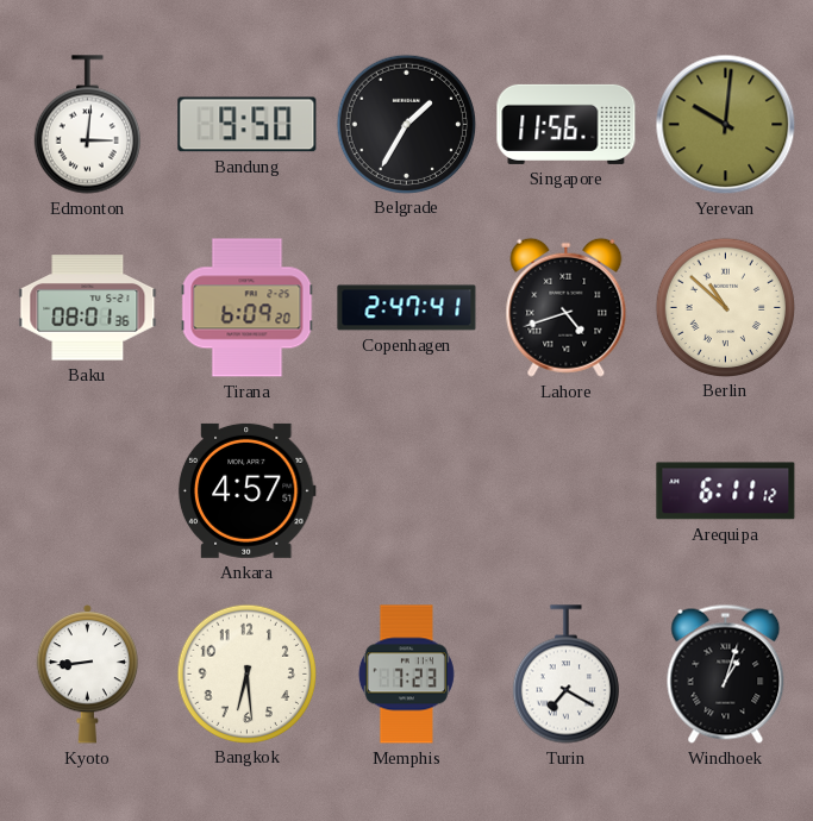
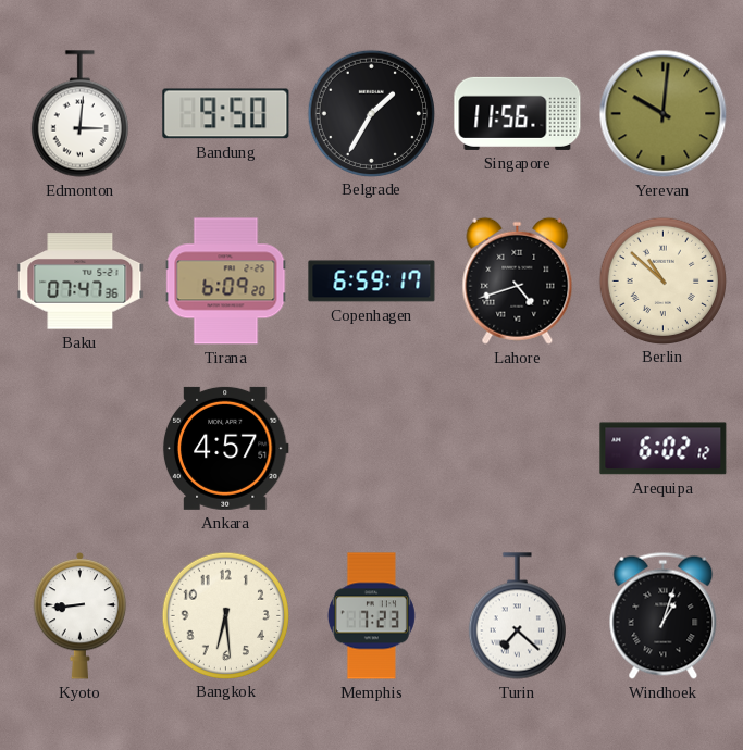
Baku: 08:01 -> 07:47
Copenhagen: 2:47 -> 6:59
Arequipa: 6:11 -> 6:02
Turin: 7:20 -> 7:22
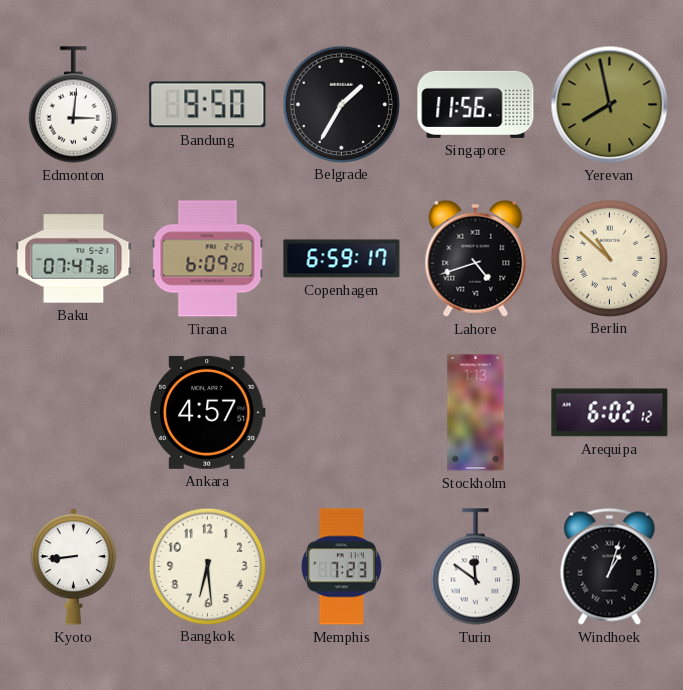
Yerevan: 10:01 -> 7:58
Stockholm: none -> 1:13
Turin: 7:22 -> 11:51
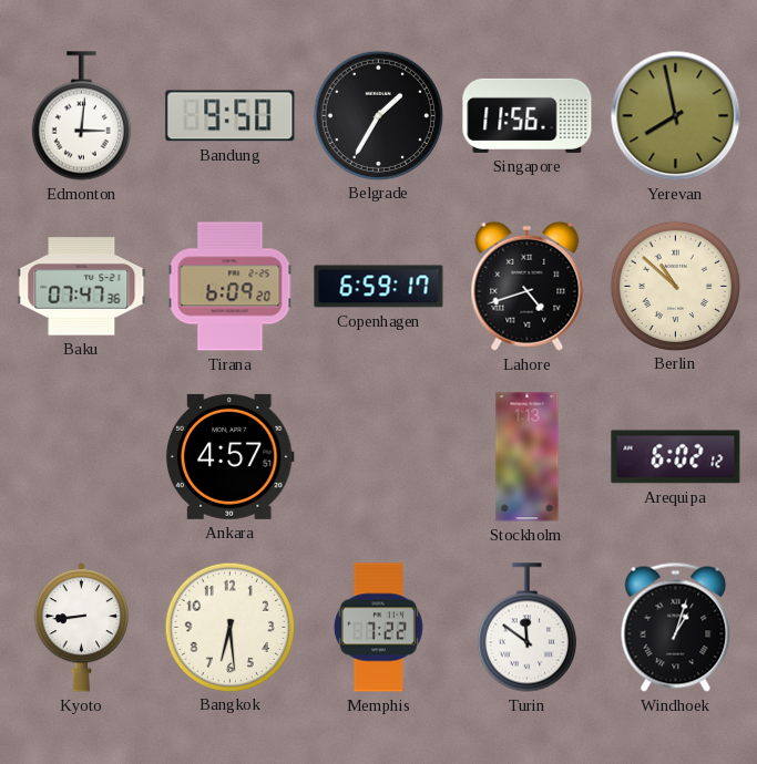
Memphis: 7:23 -> 7:22
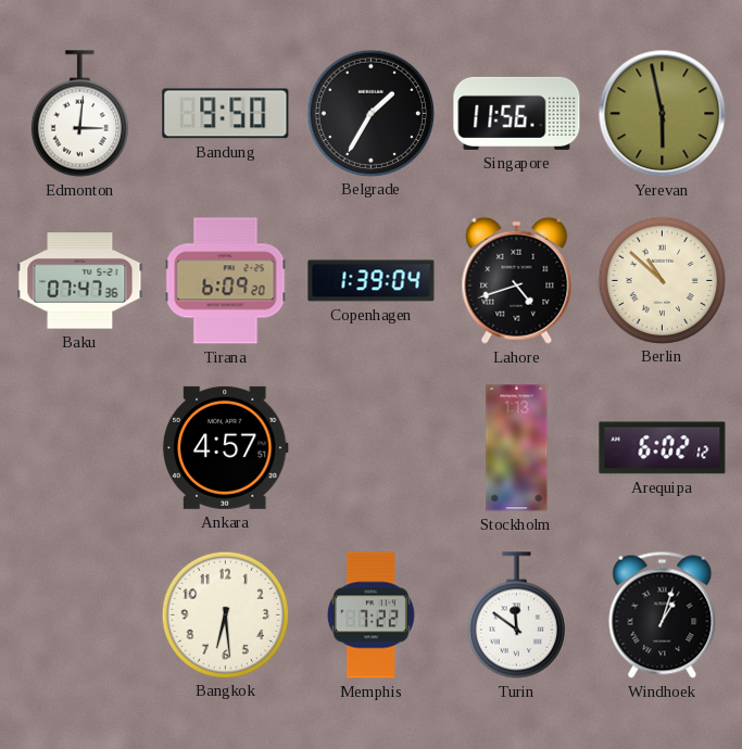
Yerevan: 7:58 -> 5:58
Copenhagen: 6:59 -> 1:39
Kyoto: 8:44 -> none
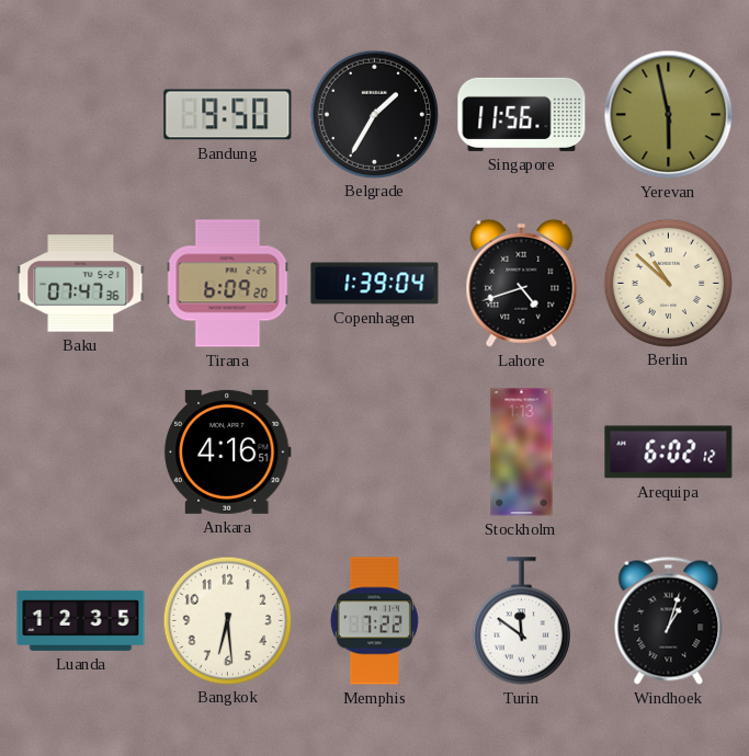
Edmonton: 3:01 -> none
Ankara: 4:57 -> 4:16
Luanda: none -> 12:35
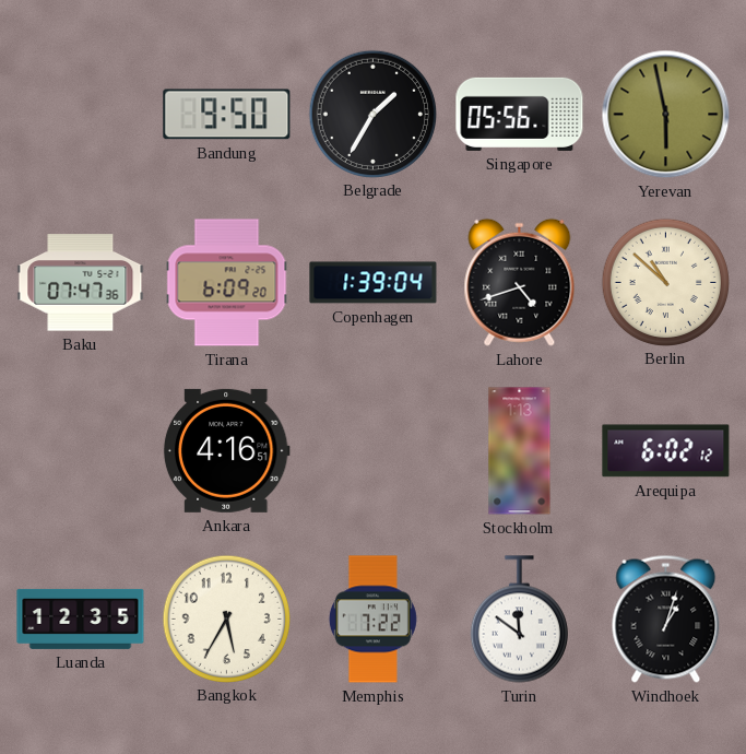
Singapore: 11:56 -> 05:56
Bangkok: 6:29 -> 5:35
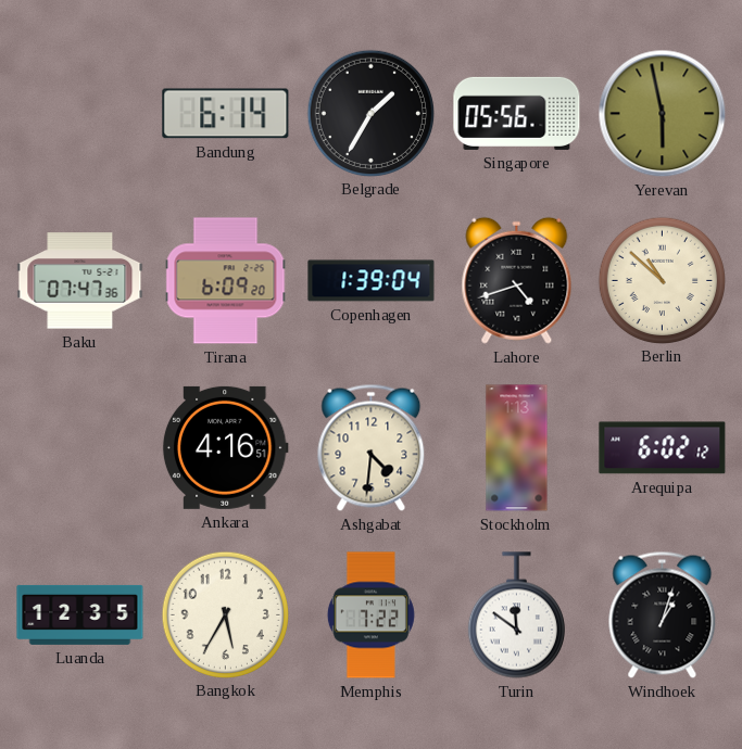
Bandung: 9:50 -> 6:14
Ashgabat: none -> 4:31
